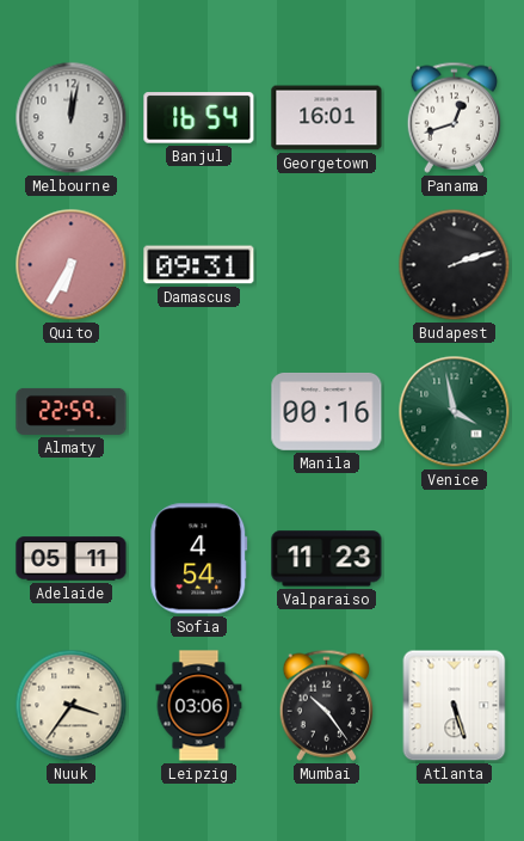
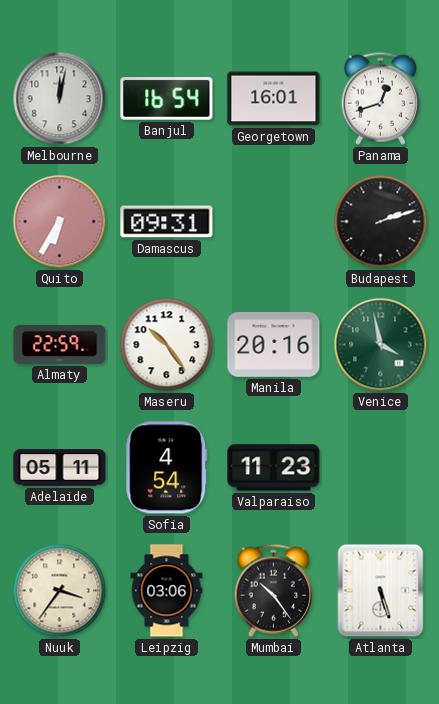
Maseru: none -> 10:24
Manila: 00:16 -> 20:16
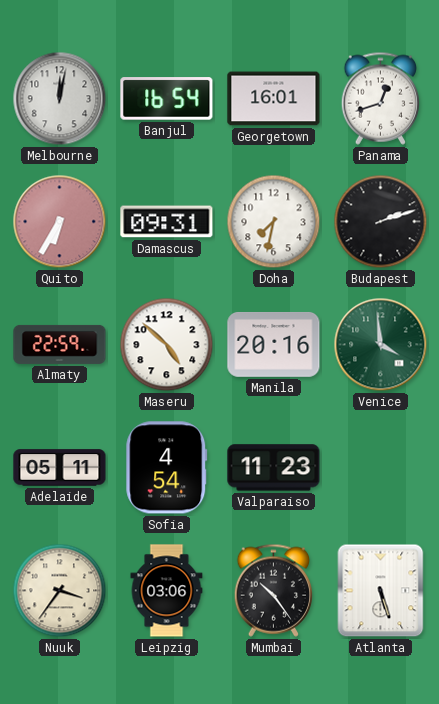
Doha: none -> 7:32
Maseru: 10:24 -> 4:52
Venice: 3:58 -> 3:59
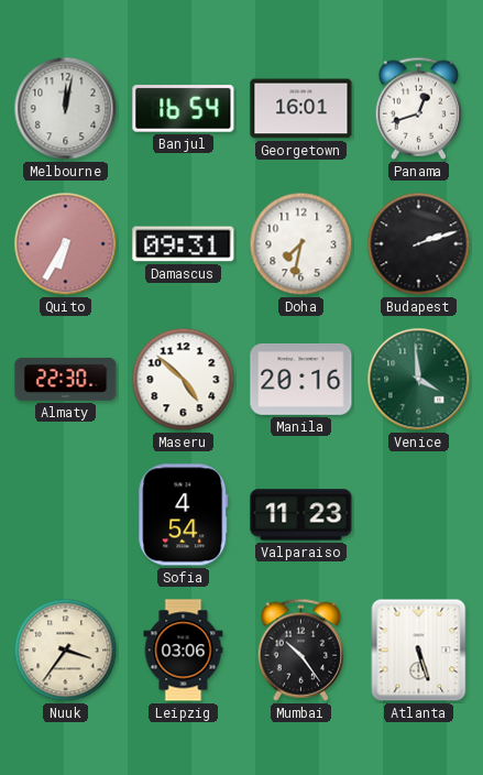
Almaty: 22:59 -> 22:30
Adelaide: 05:11 -> none
